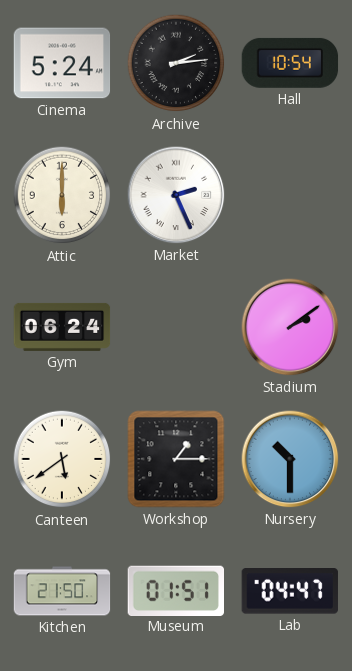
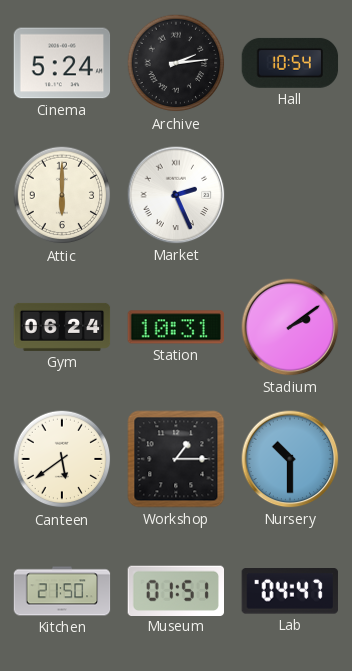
Station: none -> 10:31
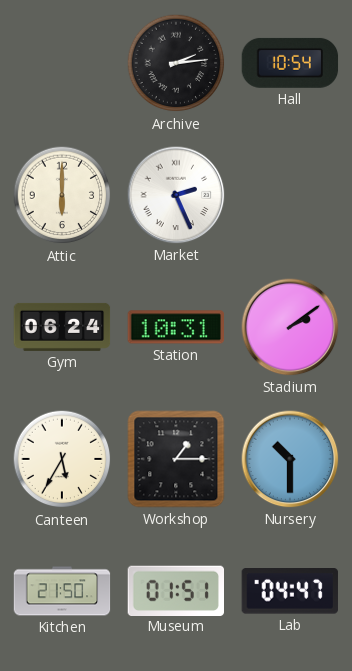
Cinema: 5:24 -> none
Canteen: 5:39 -> 5:35
